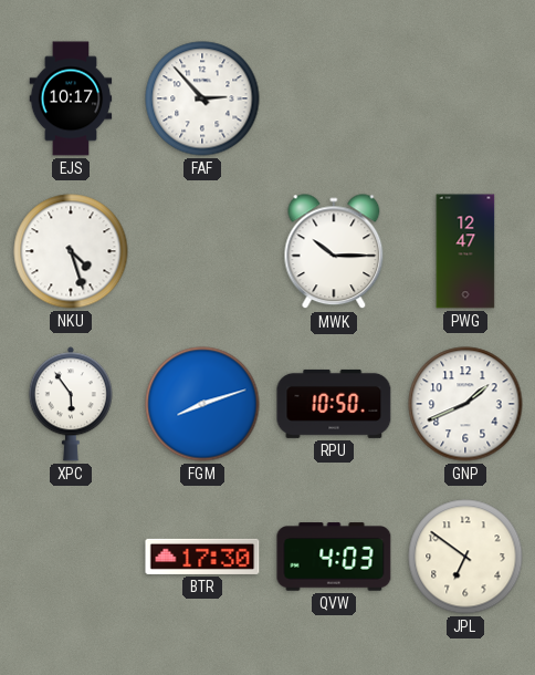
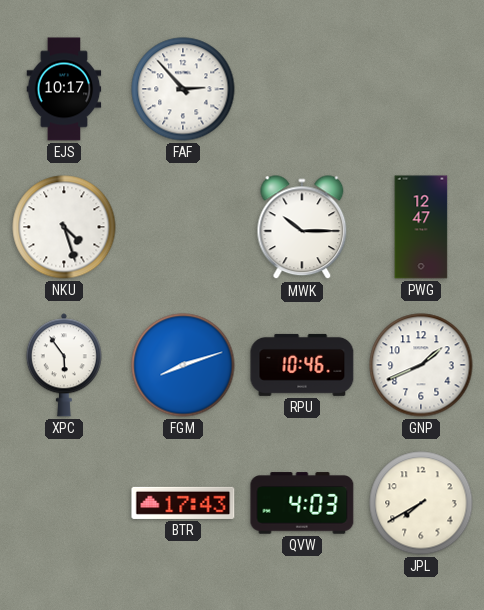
RPU: 10:50 -> 10:46
BTR: 17:30 -> 17:43
JPL: 6:51 -> 7:40
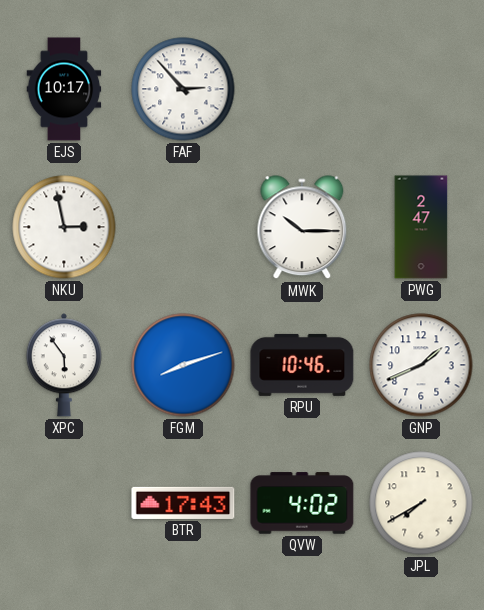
NKU: 4:27 -> 2:58
PWG: 12:47 -> 2:47
QVW: 4:03 -> 4:02
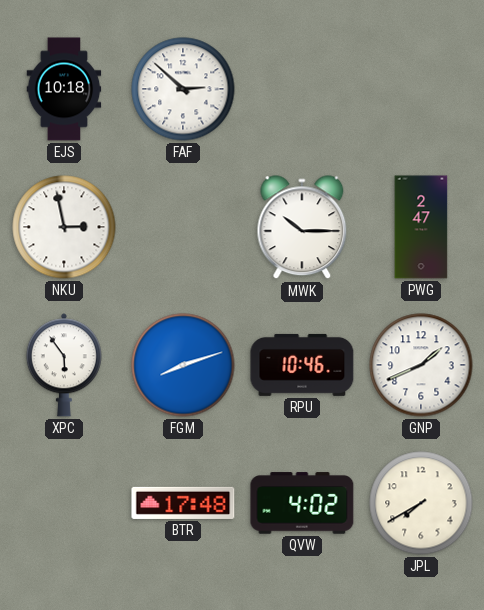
EJS: 10:17 -> 10:18
FAF: 2:53 -> 2:52
BTR: 17:43 -> 17:48
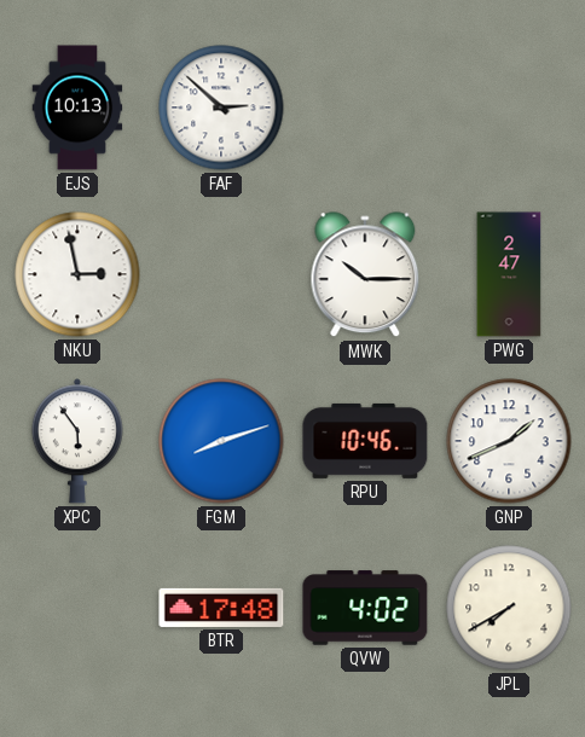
EJS: 10:18 -> 10:13
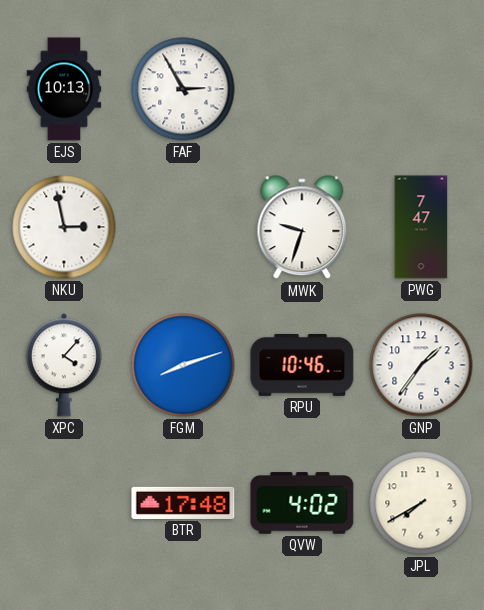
FAF: 2:52 -> 2:55
MWK: 10:15 -> 9:33
PWG: 2:47 -> 7:47
XPC: 5:54 -> 4:07
GNP: 1:41 -> 1:36
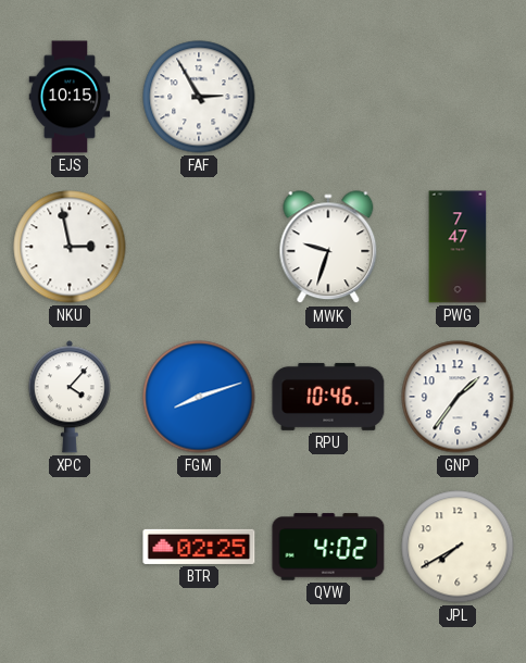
EJS: 10:13 -> 10:15
BTR: 17:48 -> 02:25
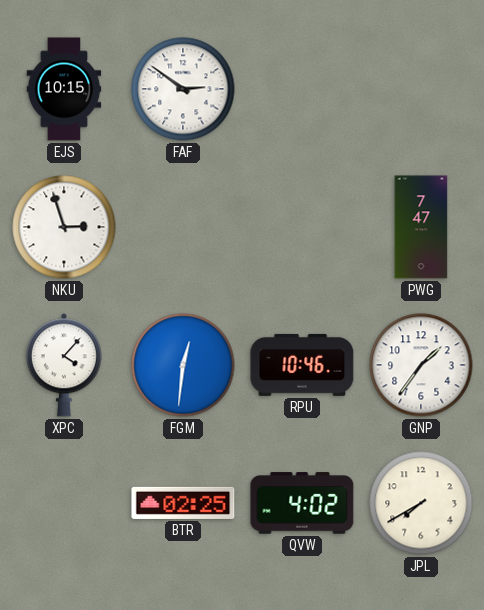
FAF: 2:55 -> 2:51
NKU: 2:58 -> 2:57
MWK: 9:33 -> none
FGM: 8:12 -> 12:31
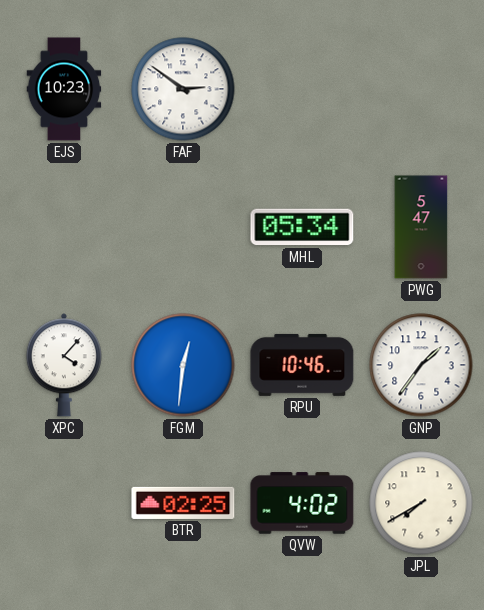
EJS: 10:15 -> 10:23
NKU: 2:57 -> none
MHL: none -> 05:34
PWG: 7:47 -> 5:47
